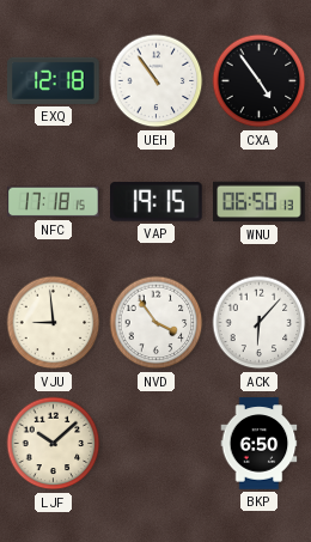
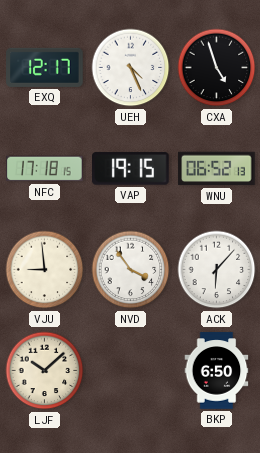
EXQ: 12:18 -> 12:17
UEH: 10:54 -> 4:26
CXA: 4:54 -> 4:57
WNU: 06:50 -> 06:52
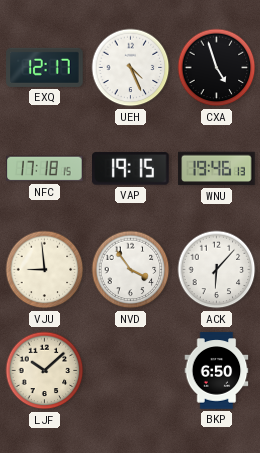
WNU: 06:52 -> 19:46
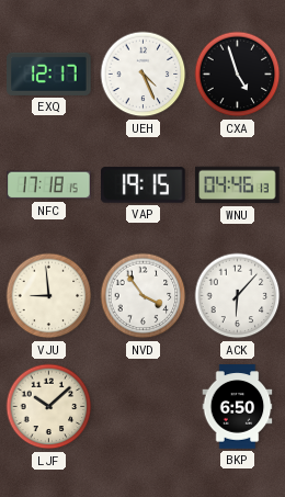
WNU: 19:46 -> 04:46
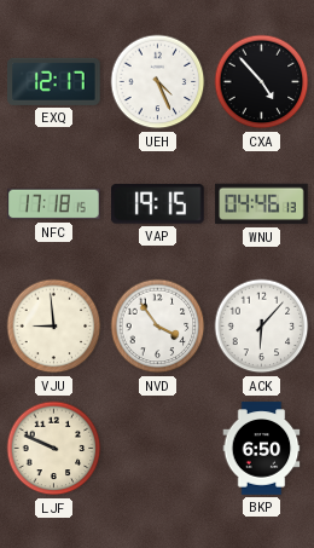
CXA: 4:57 -> 4:53
LJF: 10:08 -> 9:49
